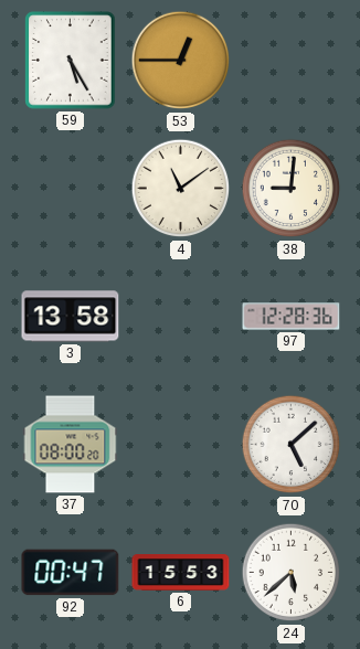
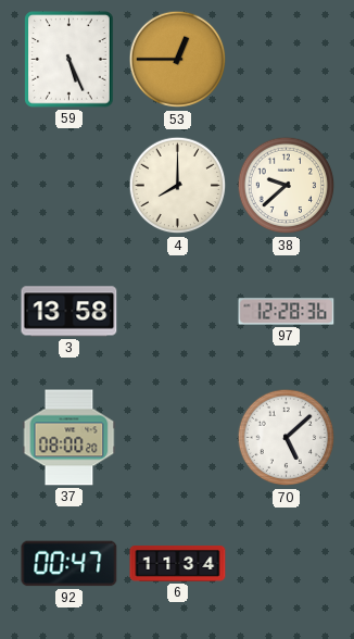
59: 5:25 -> 5:26
4: 11:09 -> 8:00
38: 9:01 -> 9:38
6: 15:53 -> 11:34
24: 5:38 -> none
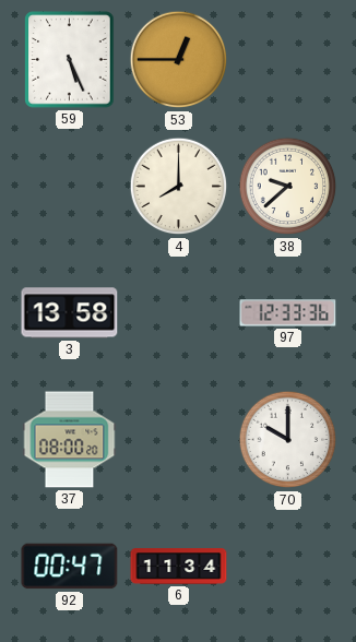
97: 12:28 -> 12:33
70: 5:08 -> 10:00
